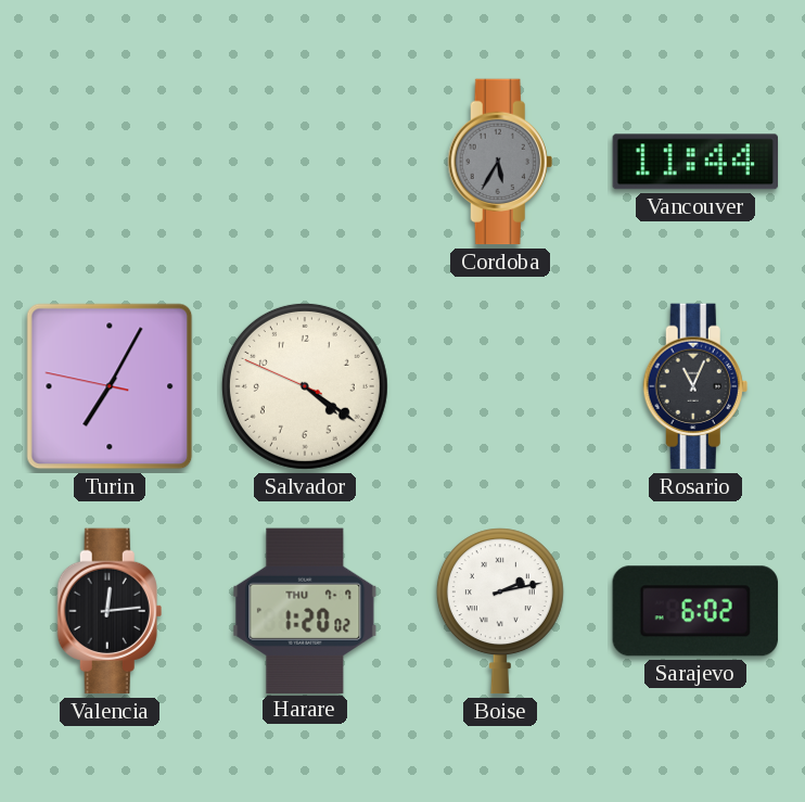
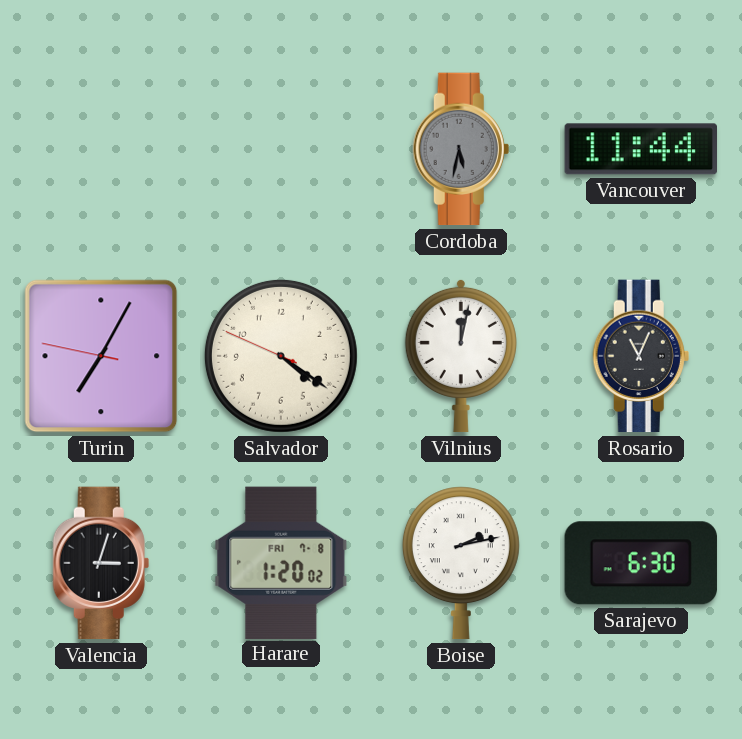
Cordoba: 5:35 -> 5:32
Vilnius: none -> 12:02
Valencia: 12:14 -> 3:03
Harare date: THU 7-7 -> FRI 7-8
Sarajevo: 6:02 -> 6:30
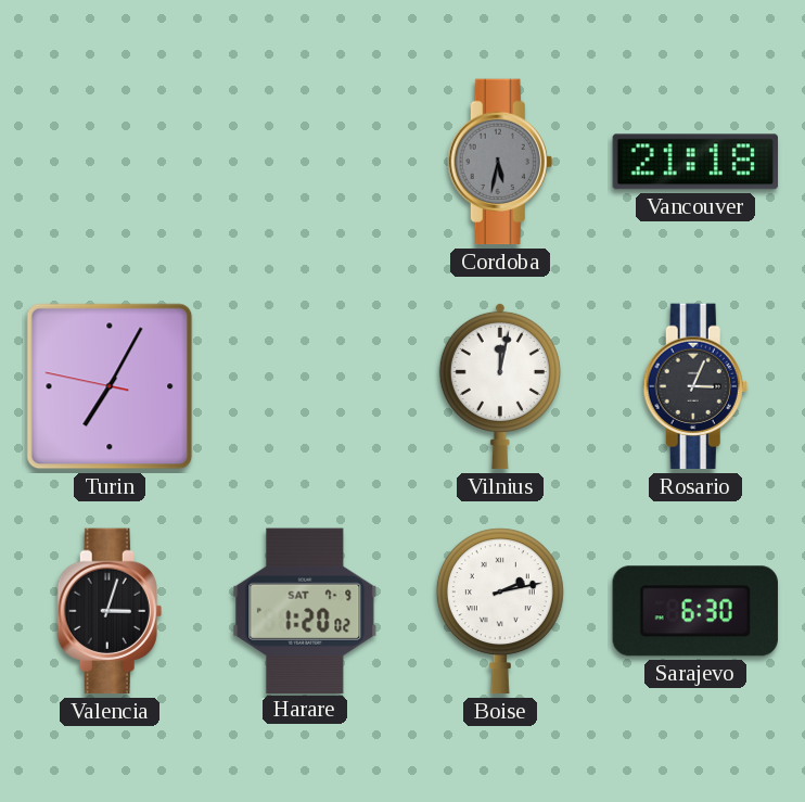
Vancouver: 11:44 -> 21:18
Salvador: 4:20 -> none
Rosario: 11:04 -> 3:04
Harare date: FRI 7-8 -> SAT 7-9
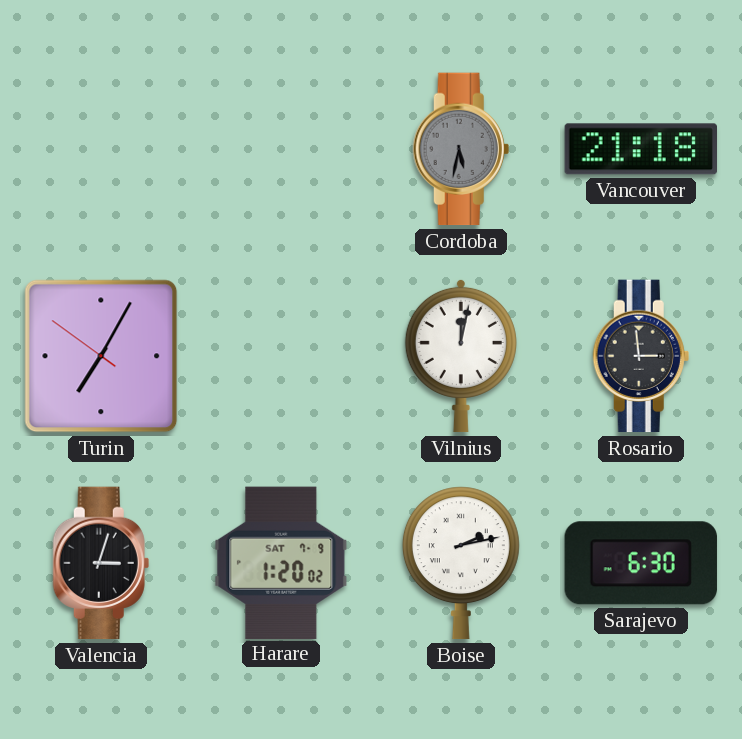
Turin: 7:04:47 -> 7:04:51
Rosario: 3:04 -> 2:59
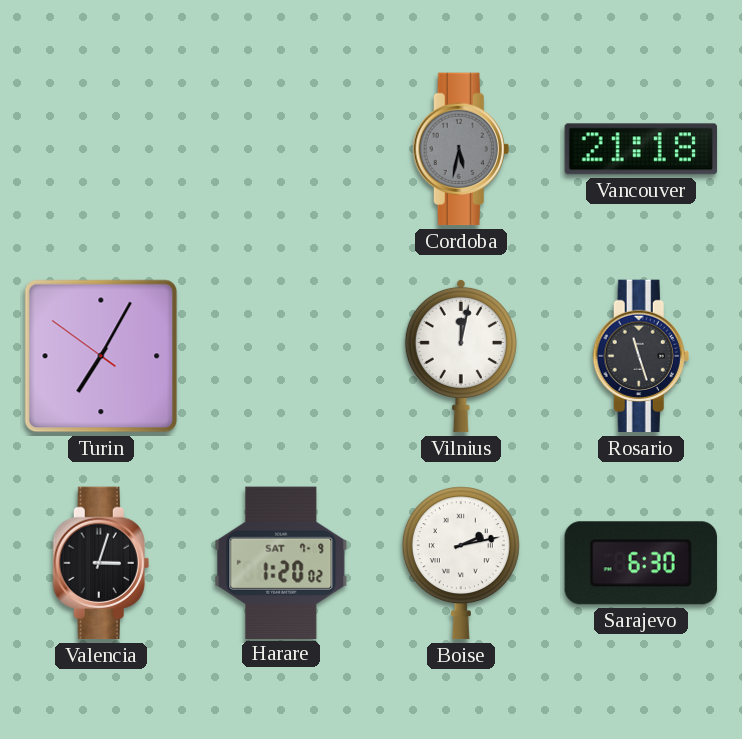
Rosario: 2:59 -> 11:27
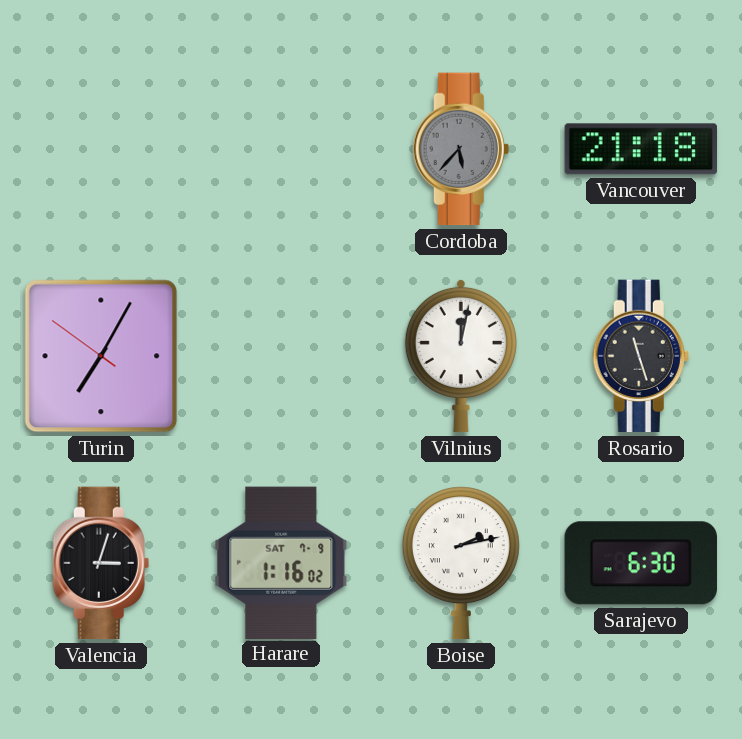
Cordoba: 5:32 -> 5:37
Harare: 1:20 -> 1:16
